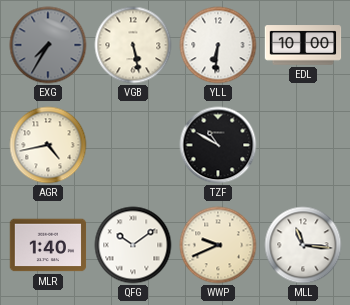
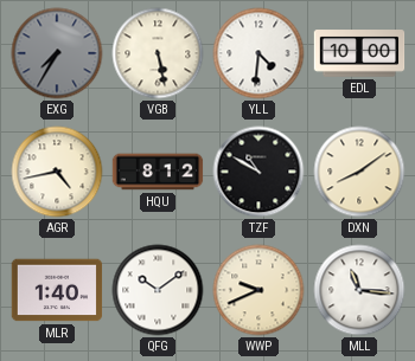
YLL: 6:31 -> 4:31
HQU: none -> 8:12
DXN: none -> 8:09
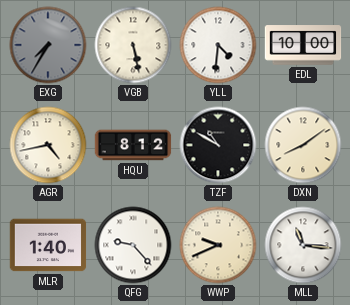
QFG: 10:09 -> 9:23
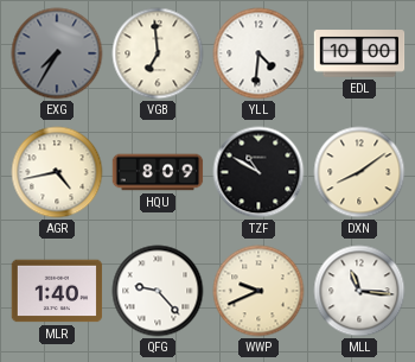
VGB: 5:28 -> 6:59
HQU: 8:12 -> 8:09
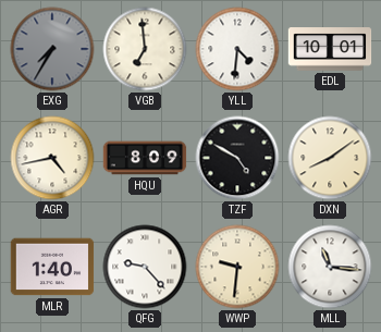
EDL: 10:00 -> 10:01
TZF: 10:50 -> 4:50
WWP: 9:41 -> 9:31
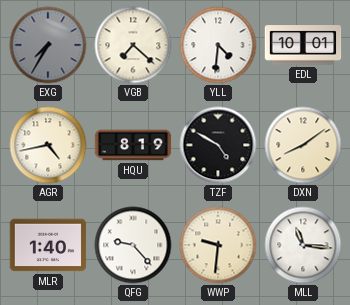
VGB: 6:59 -> 7:22
HQU: 8:09 -> 8:19
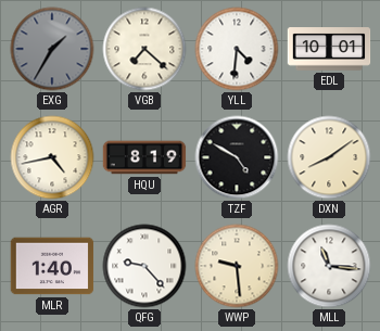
EXG: 7:35 -> 1:35
WWP: 9:31 -> 9:29
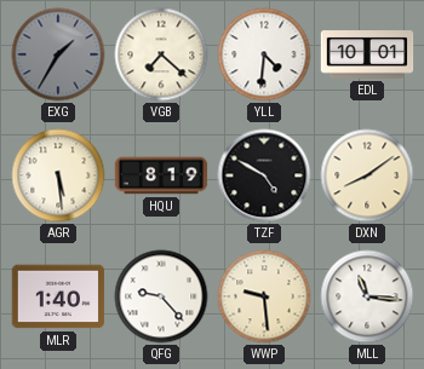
AGR: 4:43 -> 5:29
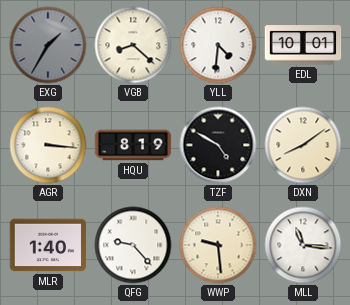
VGB: 7:22 -> 8:22
AGR: 5:29 -> 3:16
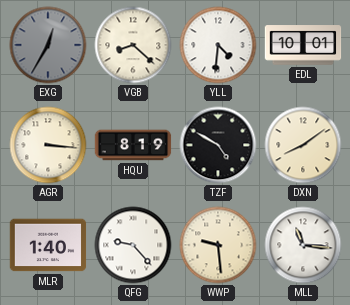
EXG: 1:35 -> 12:35
